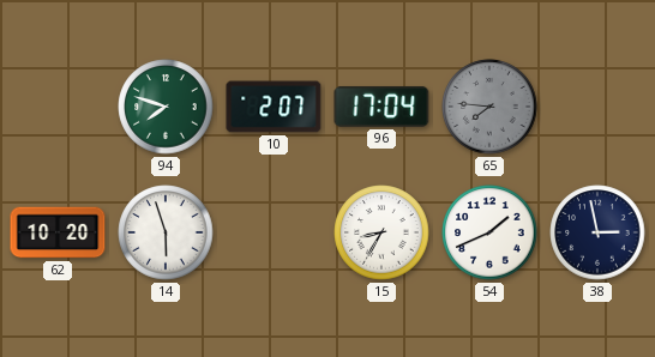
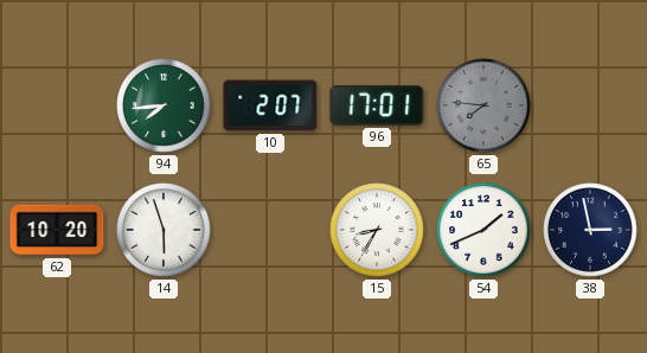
94: 7:48 -> 7:44
96: 17:04 -> 17:01
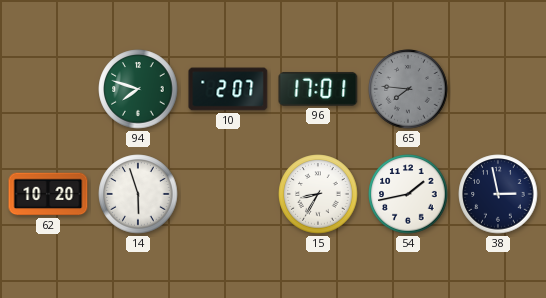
94: 7:44 -> 7:48
54: 1:41 -> 1:43
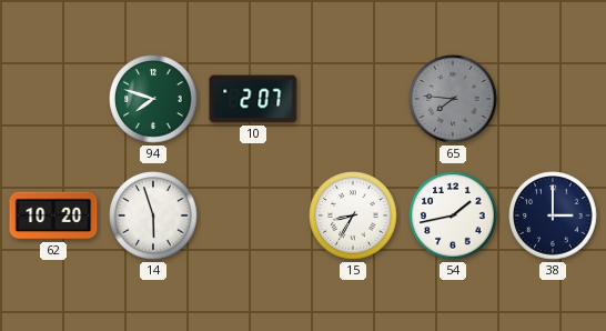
96: 17:01 -> none
38: 2:58 -> 3:00
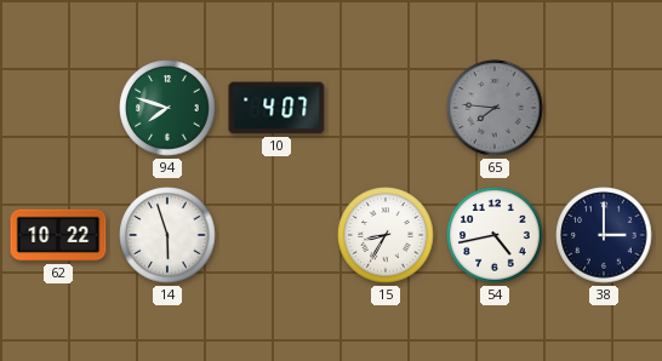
10: 2:07 -> 4:07
62: 10:20 -> 10:22
54: 1:43 -> 4:43
